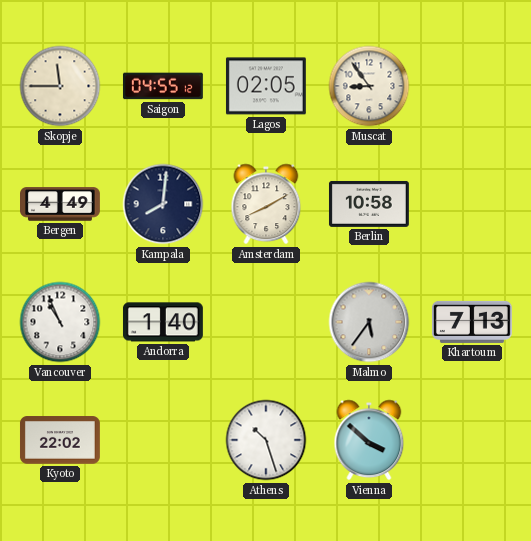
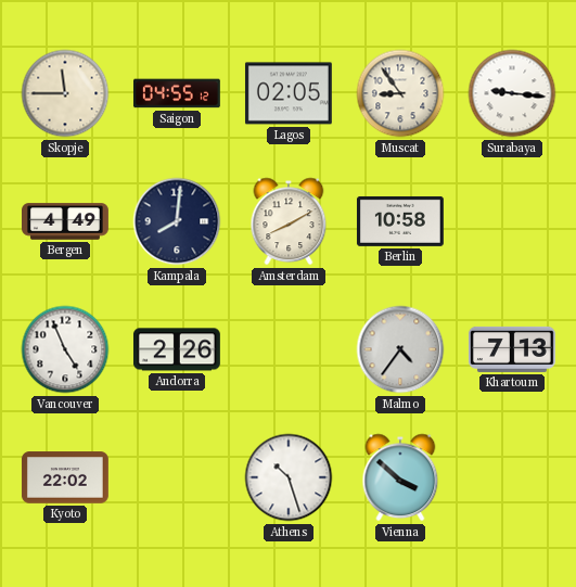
Surabaya: none -> 9:16
Vancouver: 10:56 -> 4:56
Andorra: 1:40 -> 2:26
Malmo: 5:36 -> 4:36
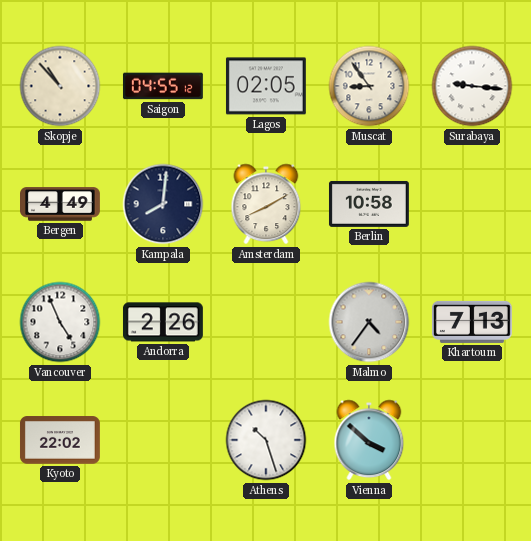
Skopje: 11:45 -> 10:53
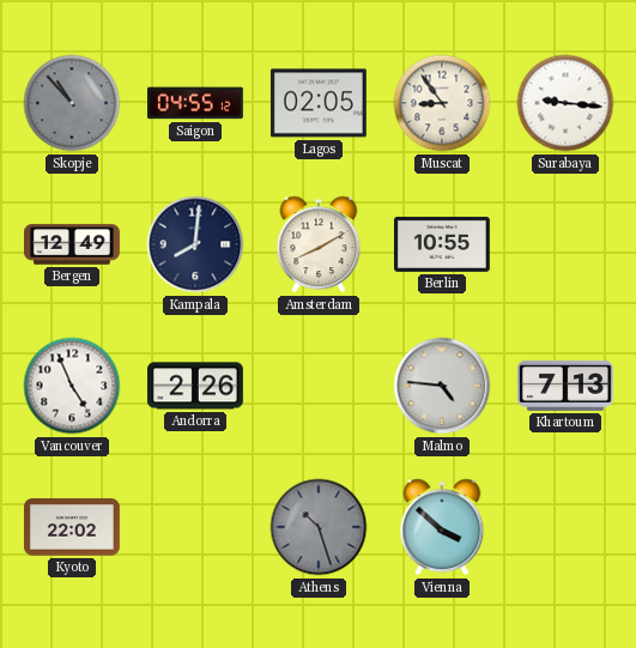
Skopje dial: cream -> grey
Bergen: 4:49 -> 12:49
Berlin: 10:58 -> 10:55
Malmo: 4:36 -> 4:46
Athens dial: white -> grey
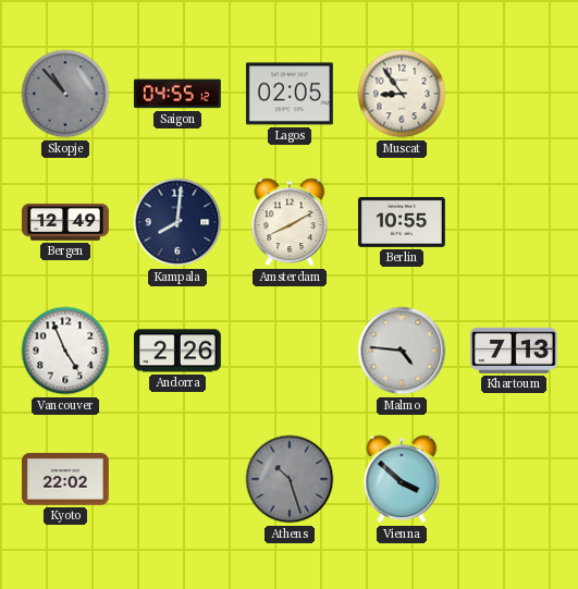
Surabaya: 9:16 -> none
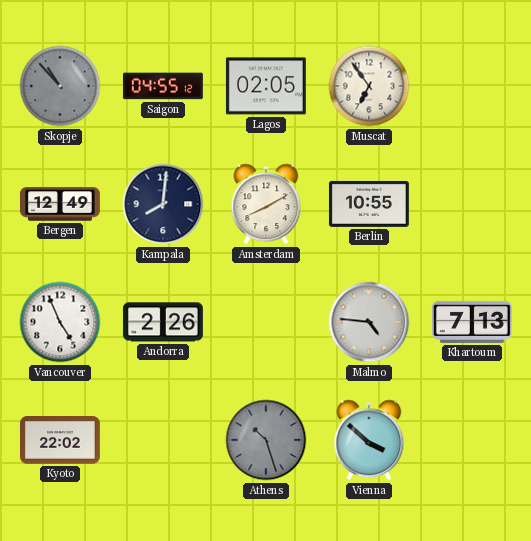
Muscat: 8:54 -> 6:54
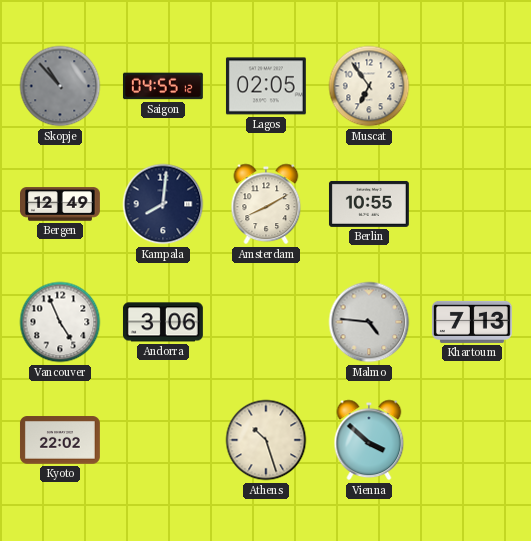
Andorra: 2:26 -> 3:06
Athens dial: grey -> cream
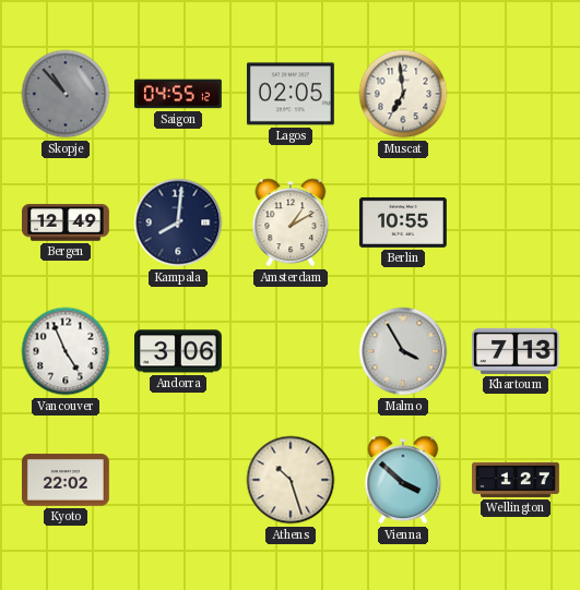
Muscat: 6:54 -> 6:59
Amsterdam: 8:10 -> 1:10
Malmo: 4:46 -> 3:55
Wellington: none -> 1:27
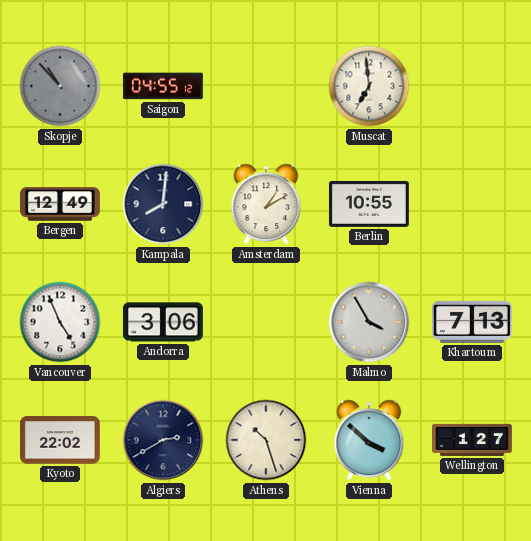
Lagos: 02:05 -> none
Algiers: none -> 2:40
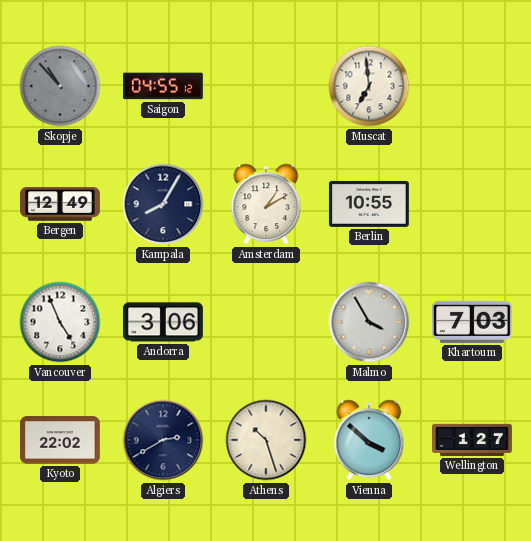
Kampala: 8:01 -> 8:05
Khartoum: 7:13 -> 7:03
